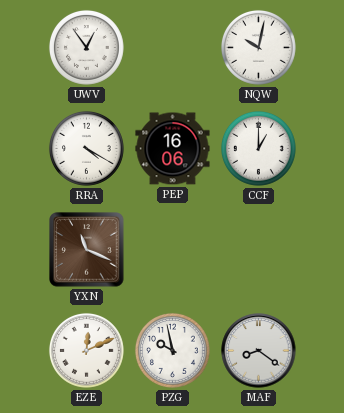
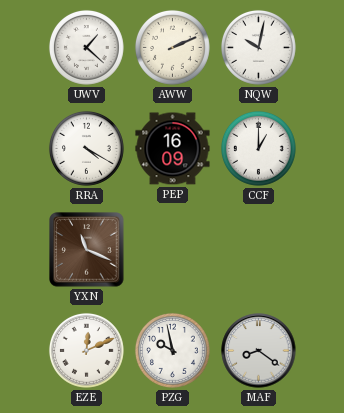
UWV: 12:54 -> 1:22
AWW: none -> 2:11
PEP: 16:06 -> 16:09
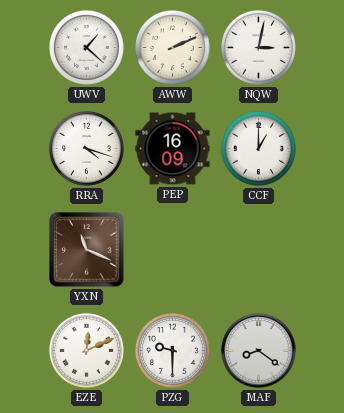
NQW: 10:02 -> 3:02
RRA: 4:20 -> 4:18
PZG: 9:58 -> 9:30
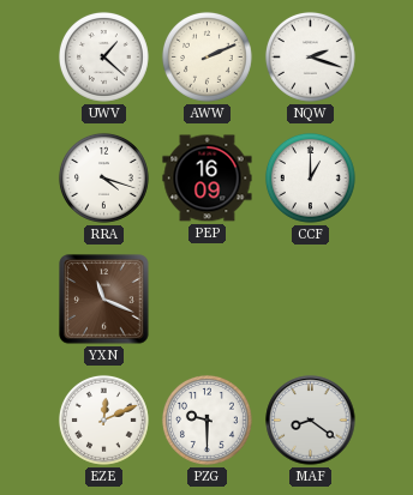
NQW: 3:02 -> 2:18
